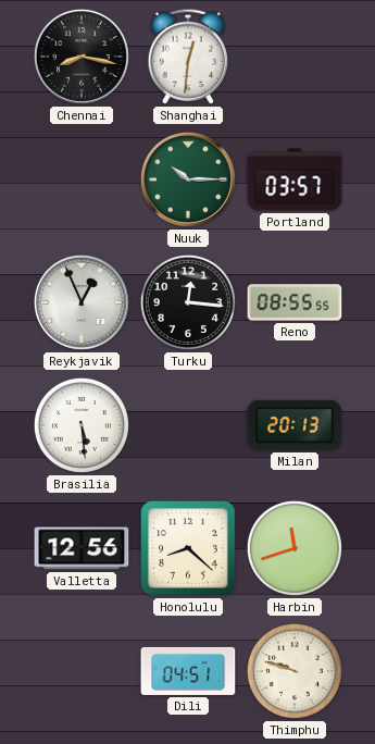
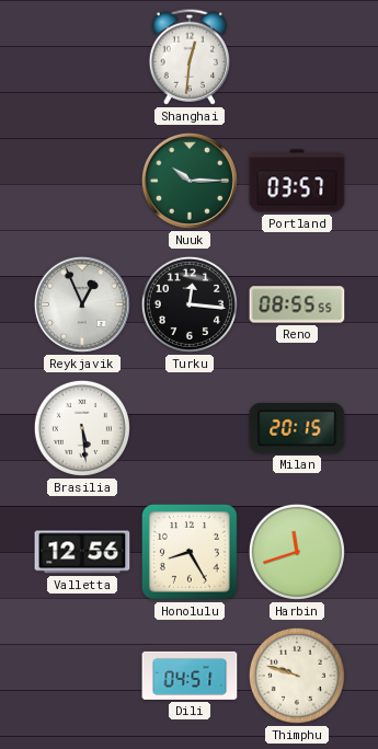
Chennai: 8:17 -> none
Milan: 20:13 -> 20:15
Honolulu: 8:22 -> 8:25
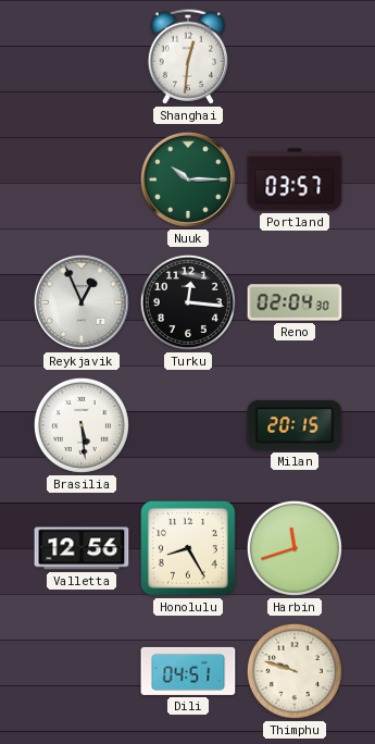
Reno: 08:55 -> 02:04
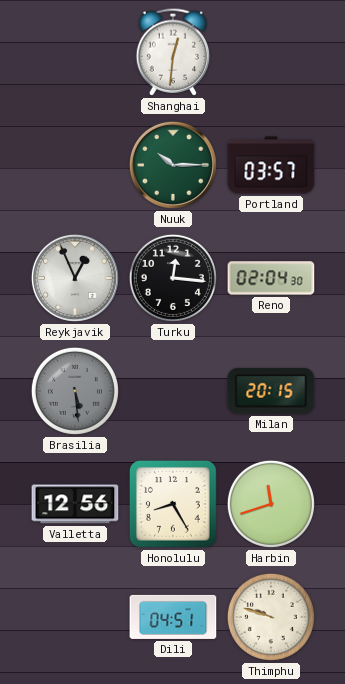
Brasilia dial: white -> grey
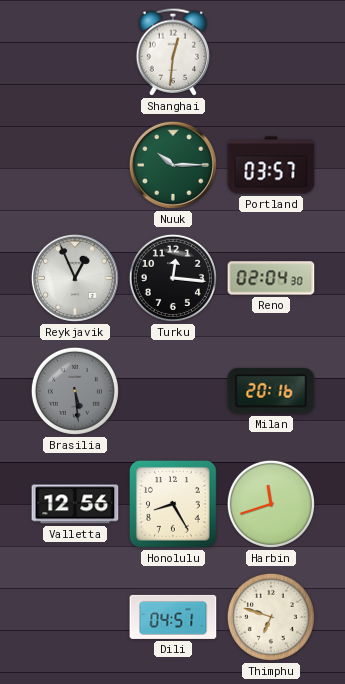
Milan: 20:15 -> 20:16
Thimphu: 9:48 -> 6:48
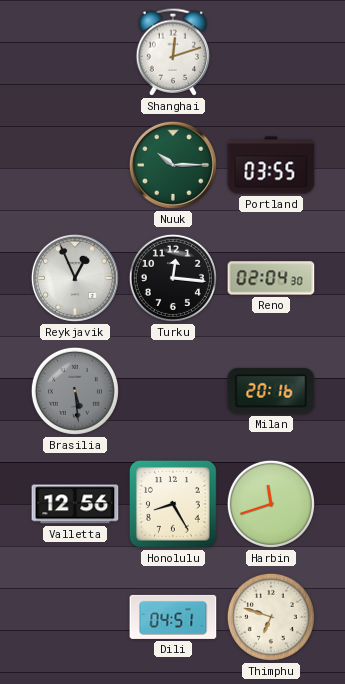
Shanghai: 12:31 -> 12:12
Portland: 03:57 -> 03:55
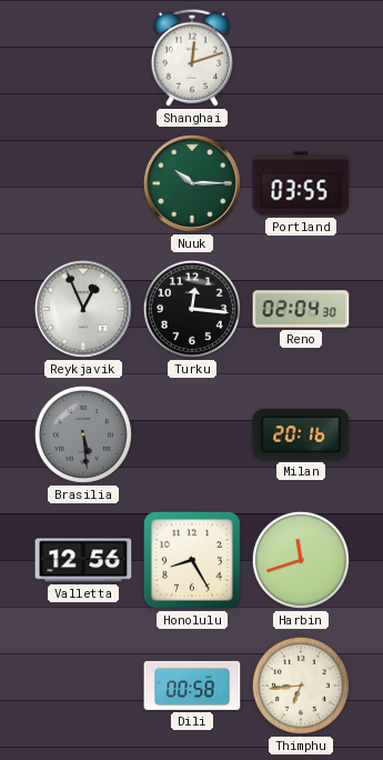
Dili: 04:51 -> 00:58
Thimphu: 6:48 -> 6:44
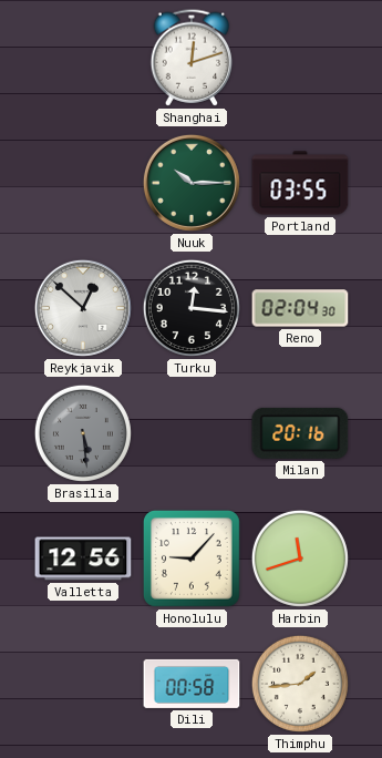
Reykjavik: 12:56 -> 12:52
Honolulu: 8:25 -> 9:07
Thimphu: 6:44 -> 1:44
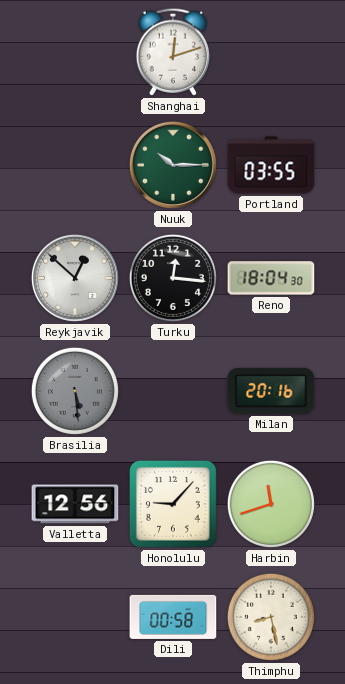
Reno: 02:04 -> 18:04
Thimphu: 1:44 -> 8:28
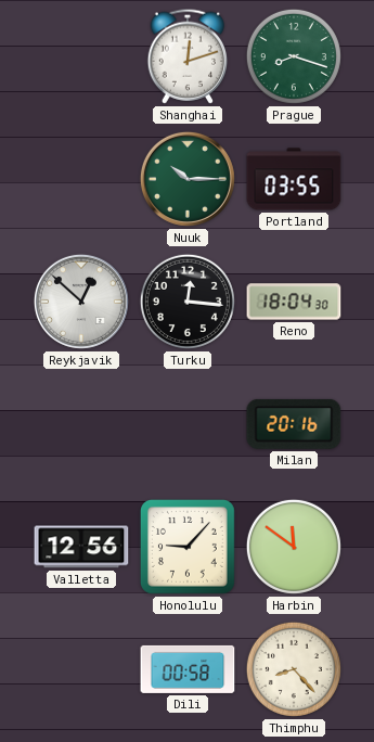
Prague: none -> 8:18
Brasilia: 5:29 -> none
Harbin: 11:42 -> 11:51
Thimphu: 8:28 -> 8:23
